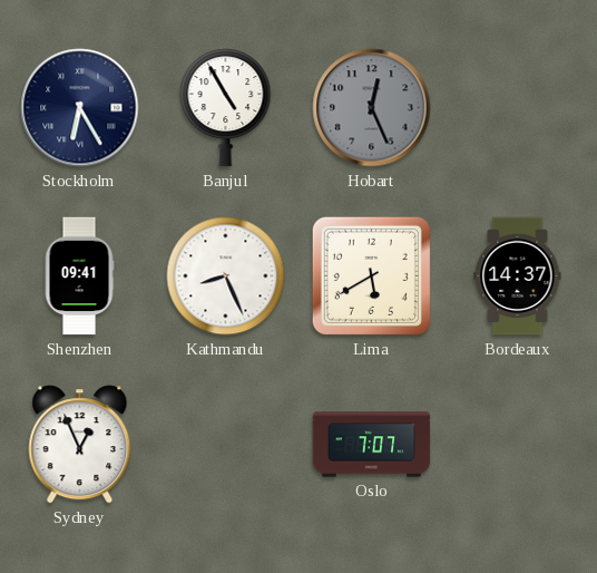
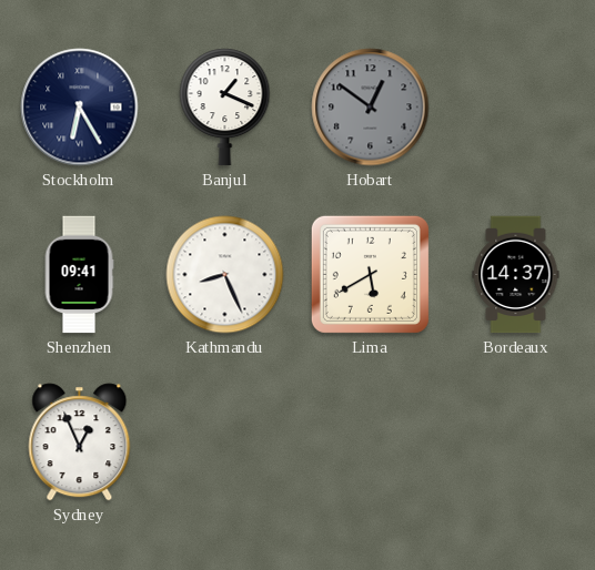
Banjul: 4:55 -> 1:19
Hobart: 12:26 -> 12:51
Oslo: 7:07 -> none
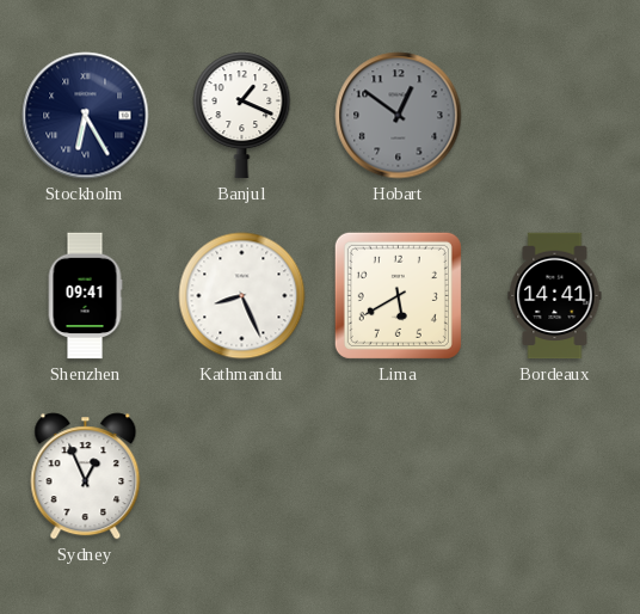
Bordeaux: 14:37 -> 14:41
